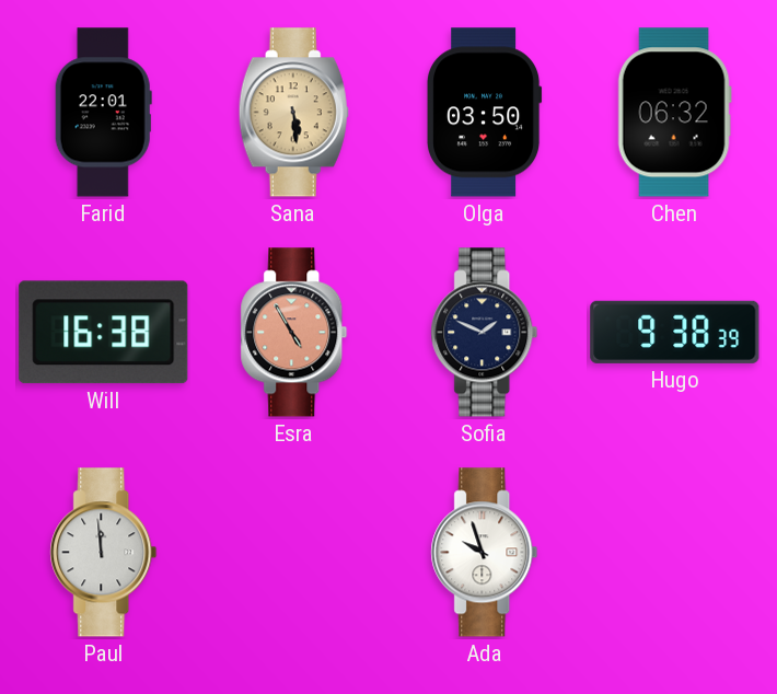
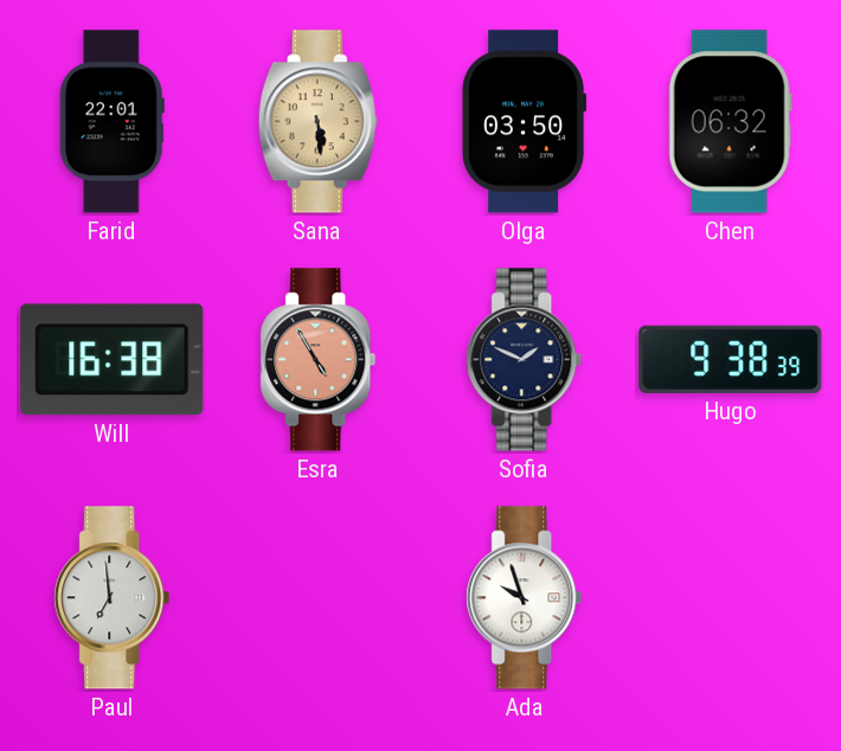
Paul: 11:59 -> 6:59
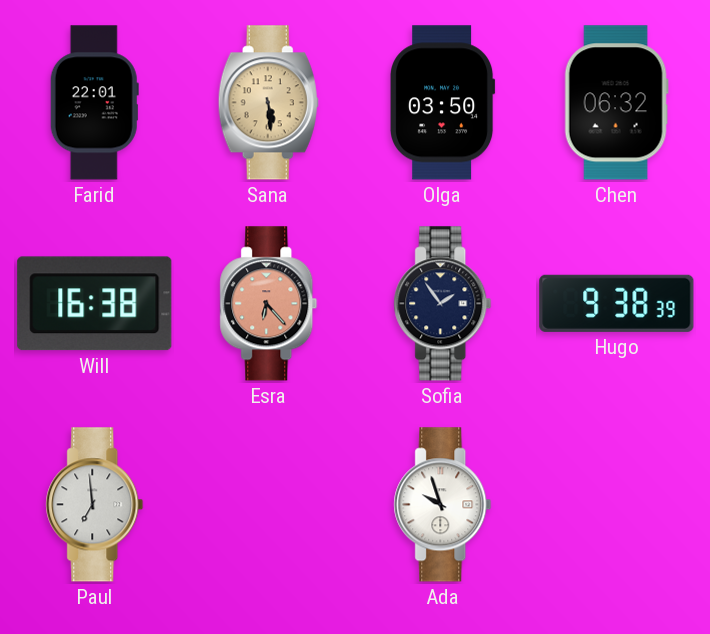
Esra: 4:55 -> 6:23
Sofia: 1:49 -> 1:54
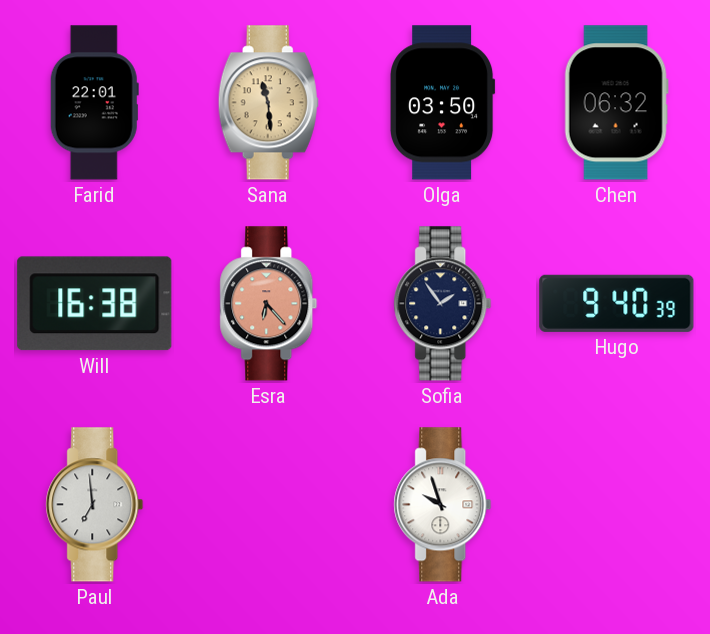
Sana: 5:29 -> 11:29
Hugo: 9:38 -> 9:40
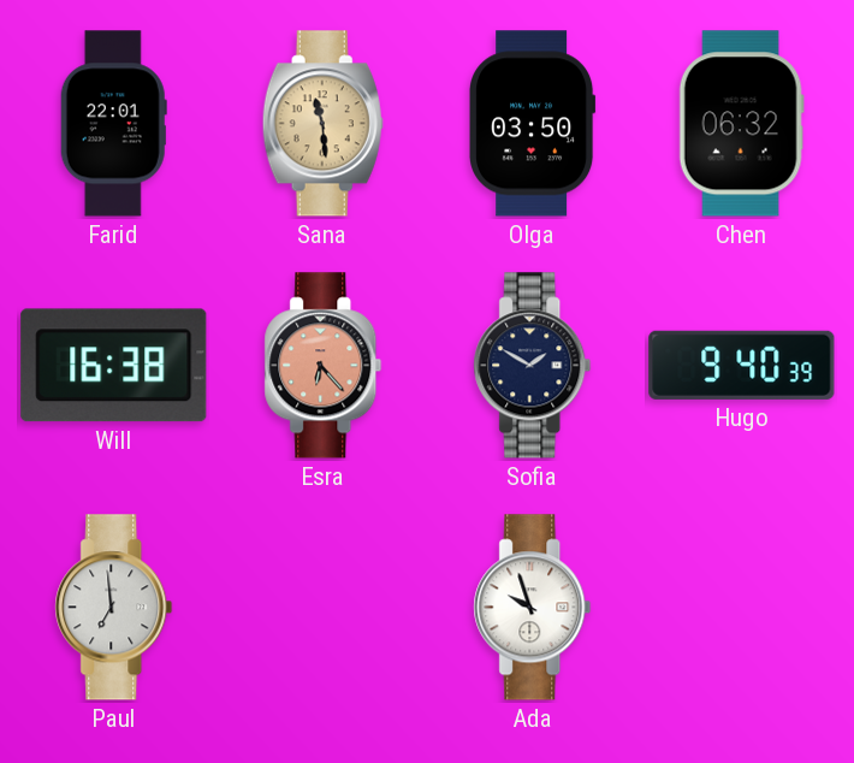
Sofia: 1:54 -> 1:50
